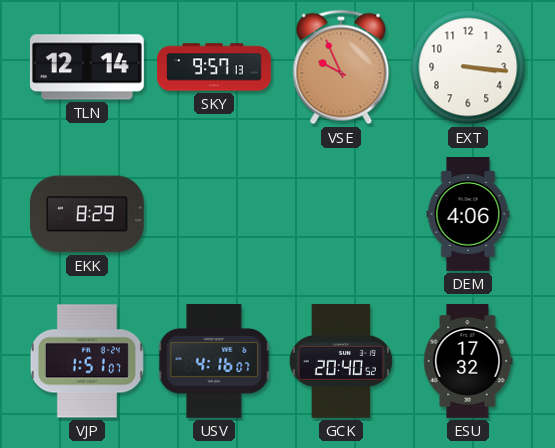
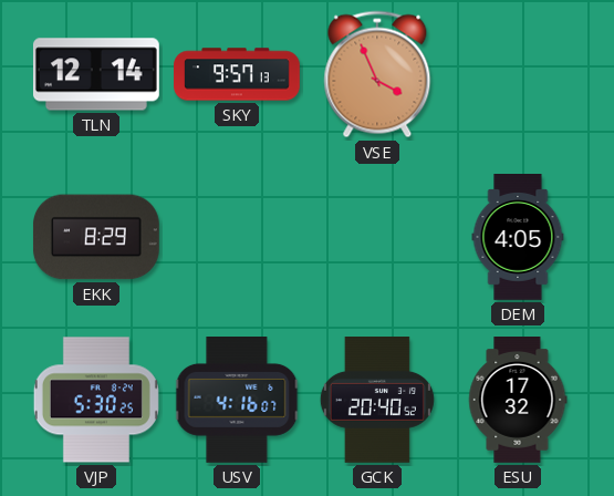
VSE: 9:56 -> 3:56
EXT: 3:16 -> none
DEM: 4:06 -> 4:05
VJP: 1:51 -> 5:30
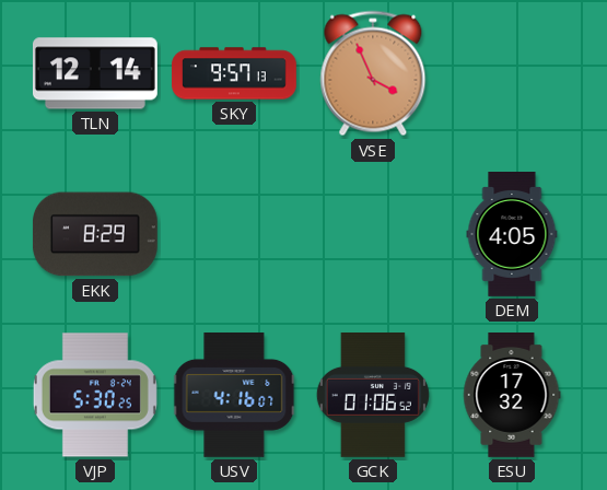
GCK: 20:40 -> 01:06
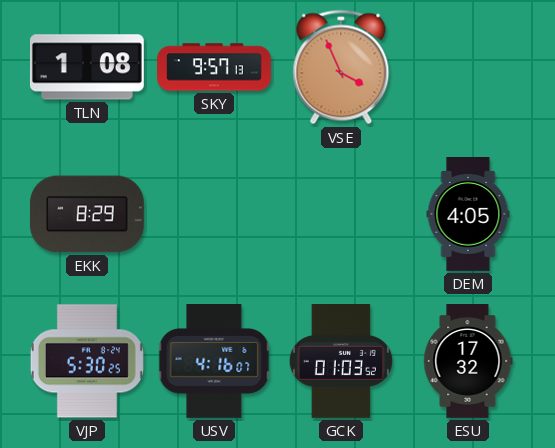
TLN: 12:14 -> 1:08
GCK: 01:06 -> 01:03
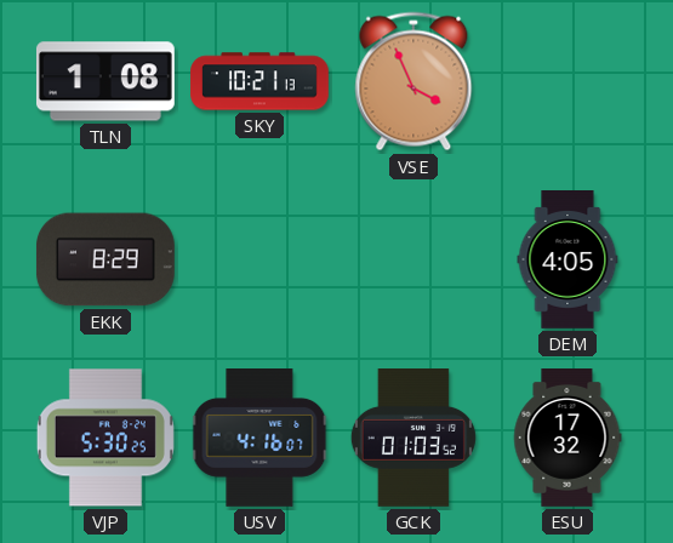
SKY: 9:57 -> 10:21
